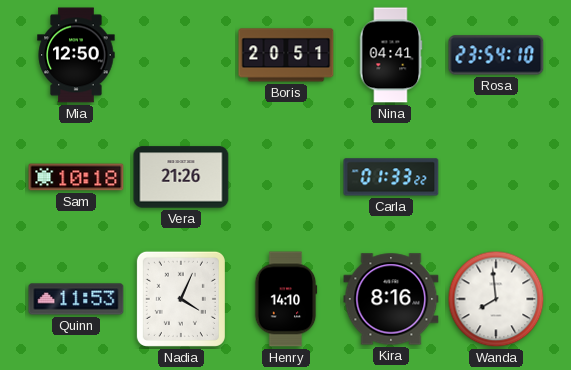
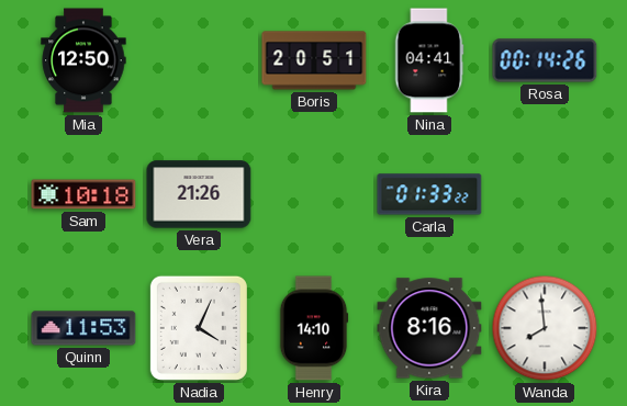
Rosa: 23:54 -> 00:14
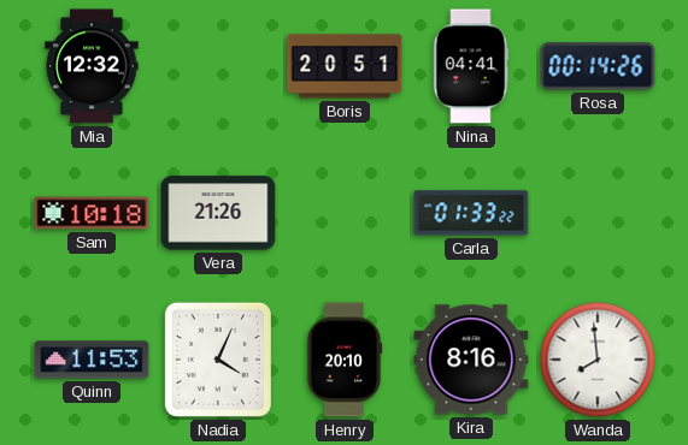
Mia: 12:50 -> 12:32
Henry: 14:10 -> 20:10
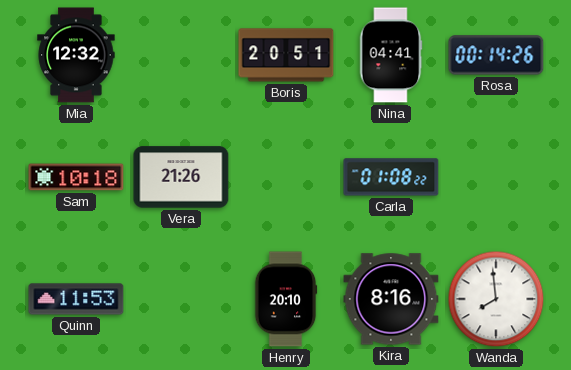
Carla: 01:33 -> 01:08
Nadia: 4:04 -> none
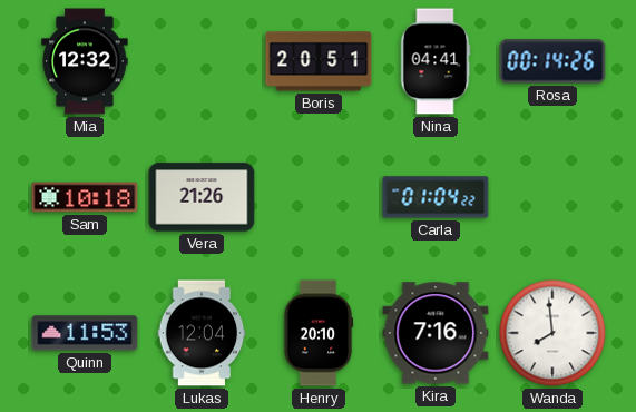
Carla: 01:08 -> 01:04
Lukas: none -> 12:04
Kira: 8:16 -> 7:16
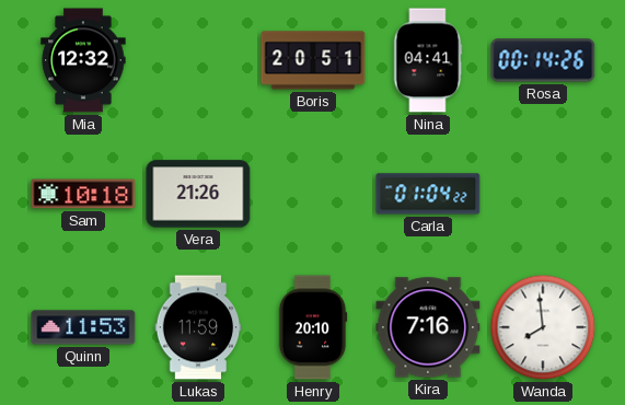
Lukas: 12:04 -> 11:59
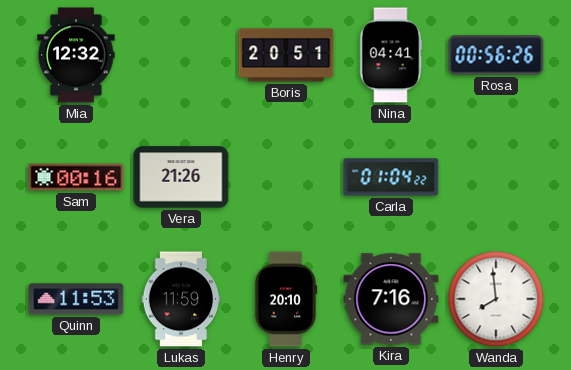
Rosa: 00:14 -> 00:56
Sam: 10:18 -> 00:16
